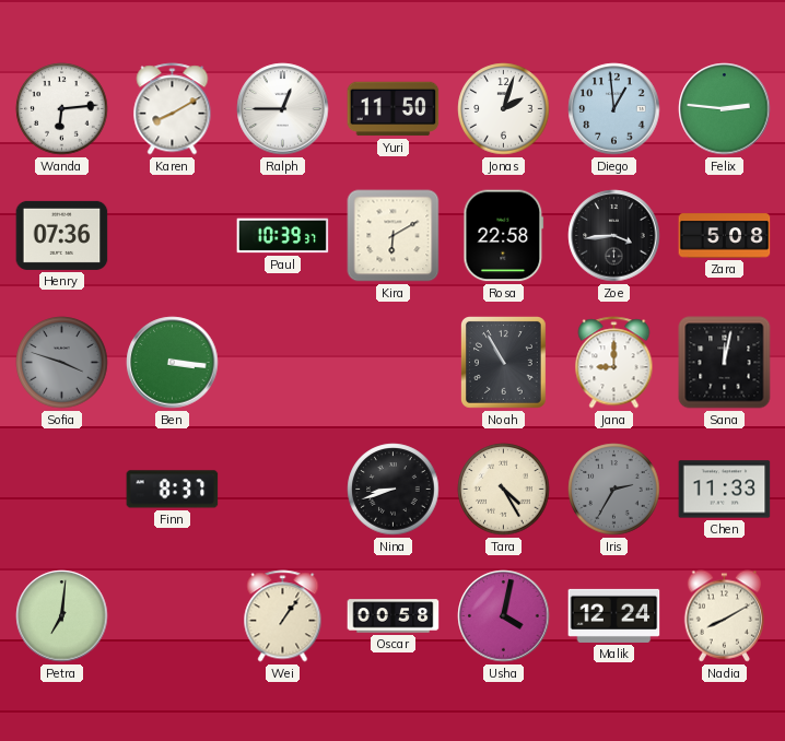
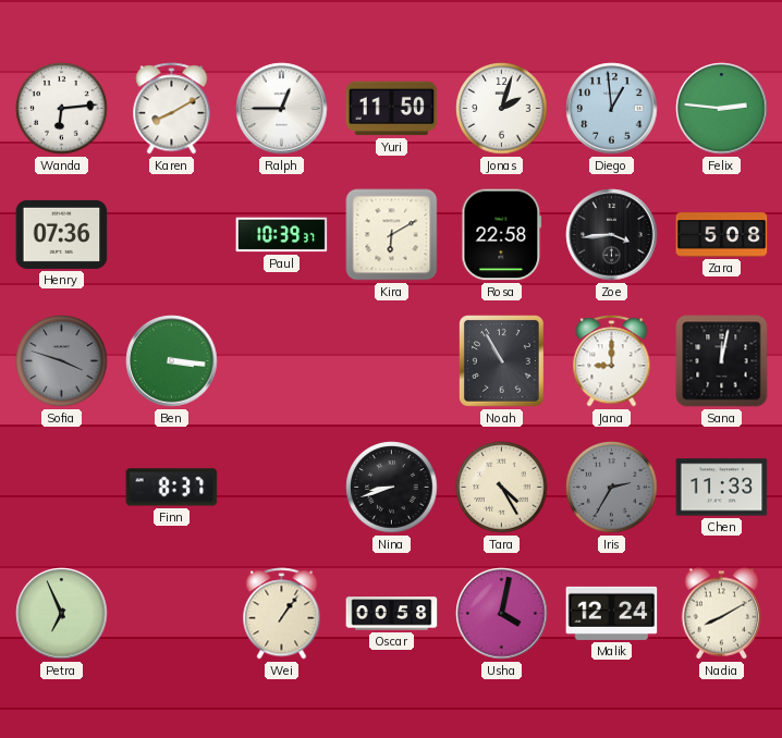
Petra: 7:01 -> 6:56
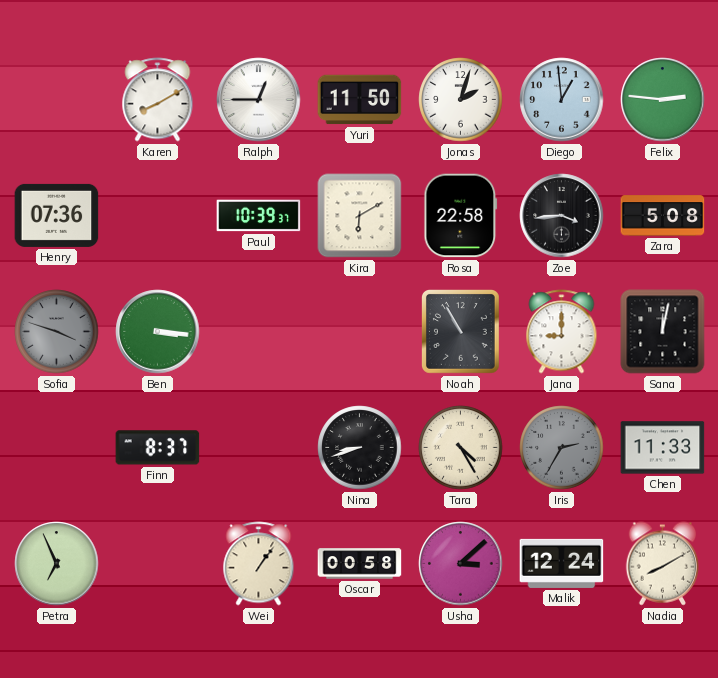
Wanda: 6:14 -> none
Usha: 4:02 -> 3:08
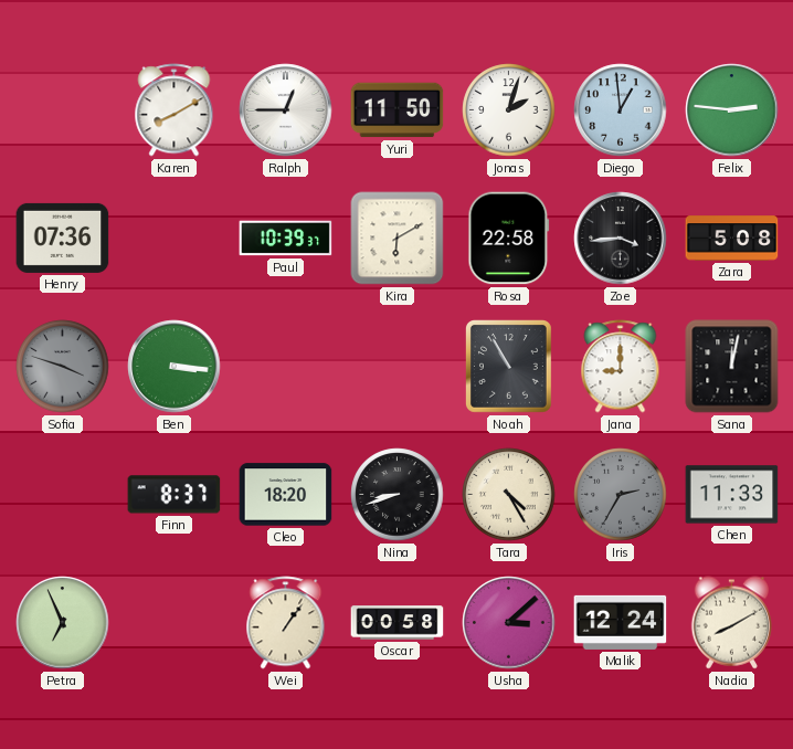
Cleo: none -> 18:20
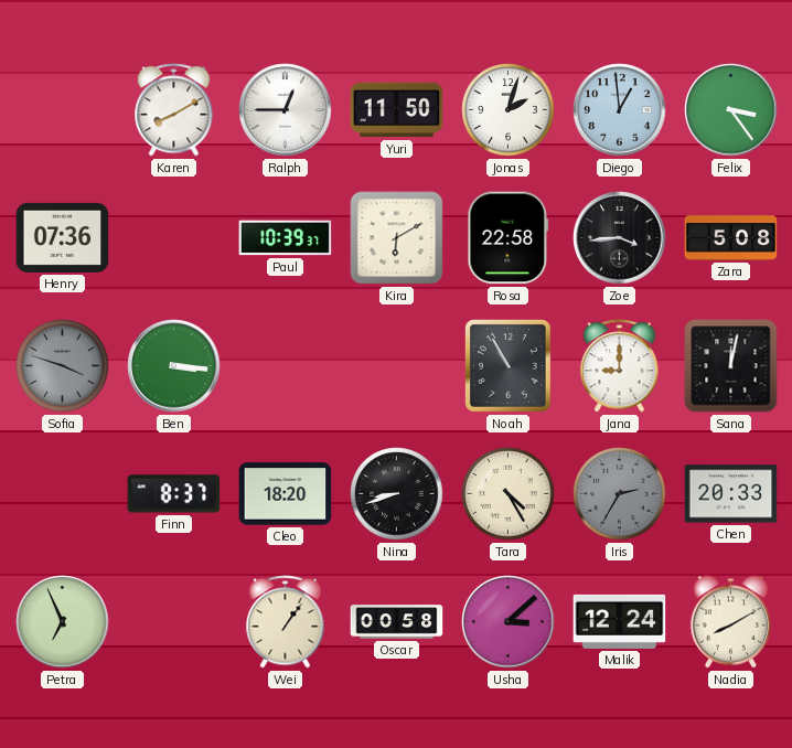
Felix: 2:46 -> 3:24
Chen: 11:33 -> 20:33
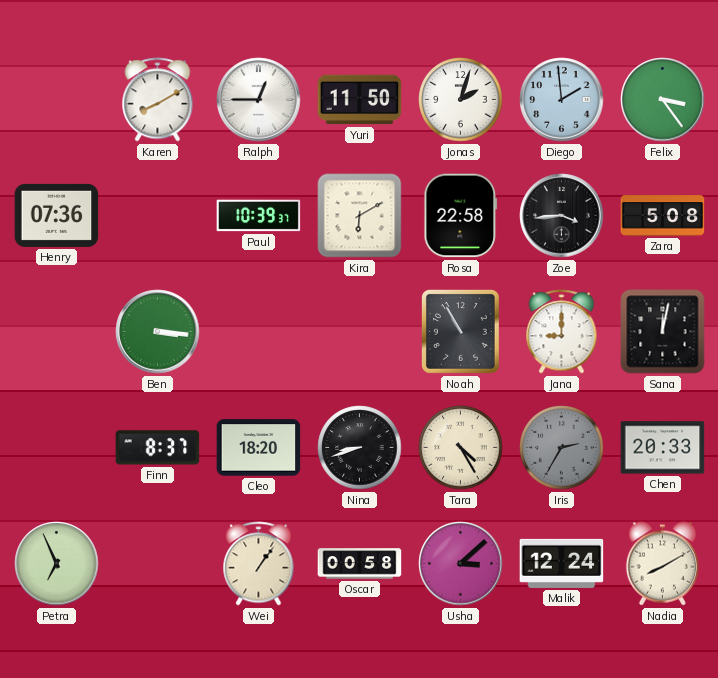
Diego: 12:59 -> 1:59
Sofia: 3:48 -> none
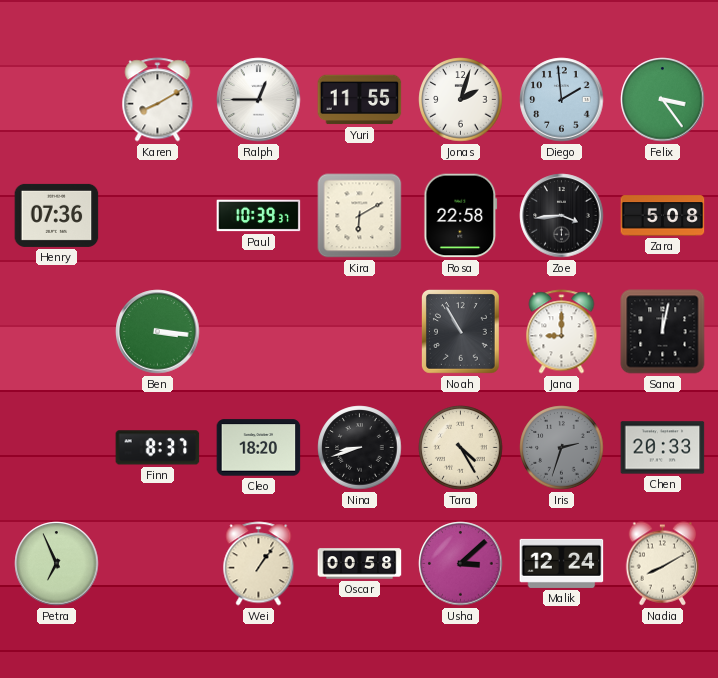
Yuri: 11:50 -> 11:55
Iris: 2:35 -> 2:33
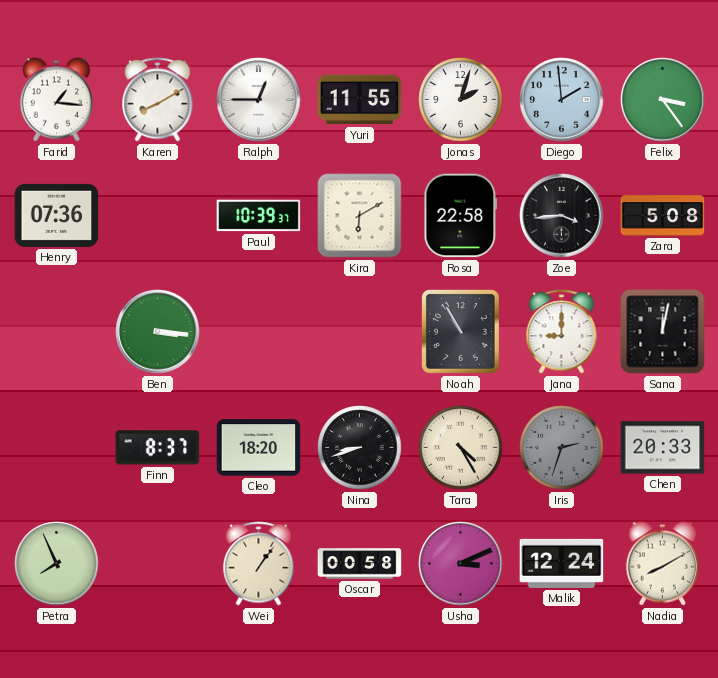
Farid: none -> 1:16
Petra: 6:56 -> 7:56
Usha: 3:08 -> 3:11
